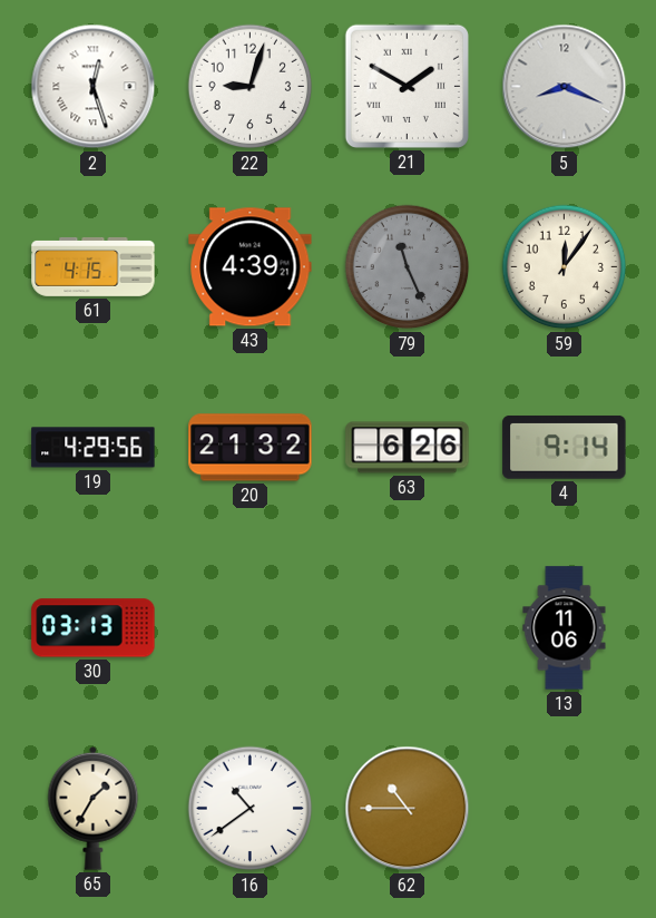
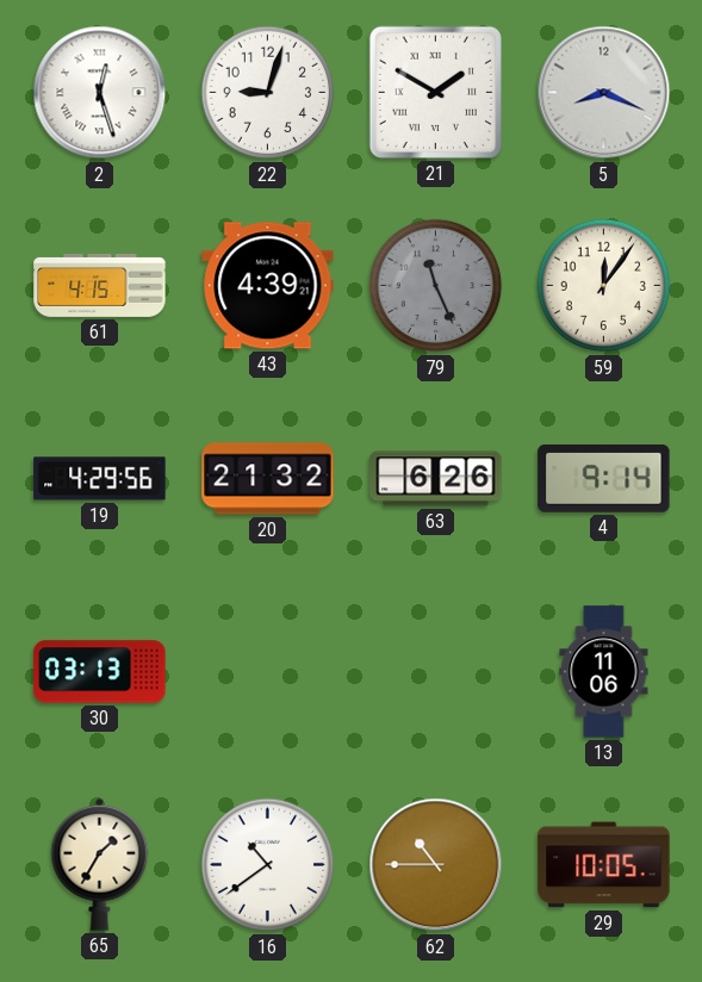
29: none -> 10:05
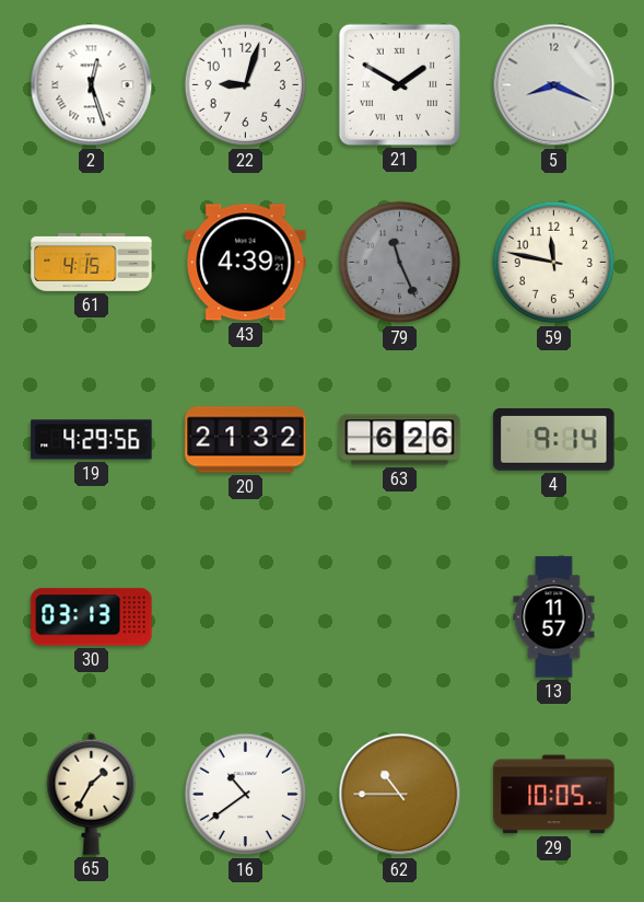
59: 12:06 -> 11:47
13: 11:06 -> 11:57
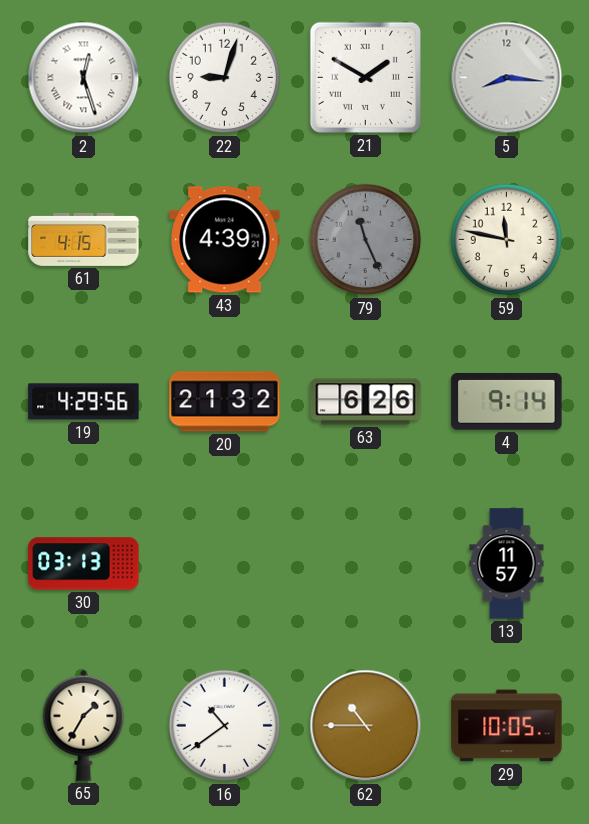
5: 8:19 -> 8:16
